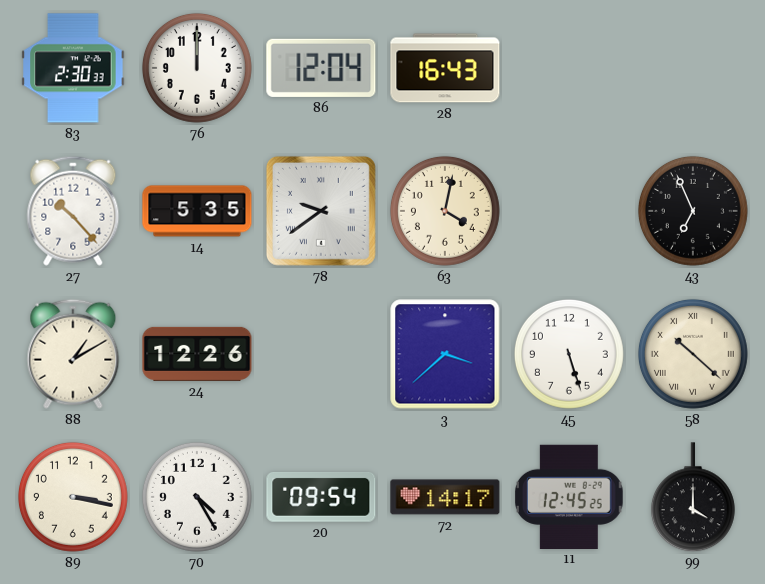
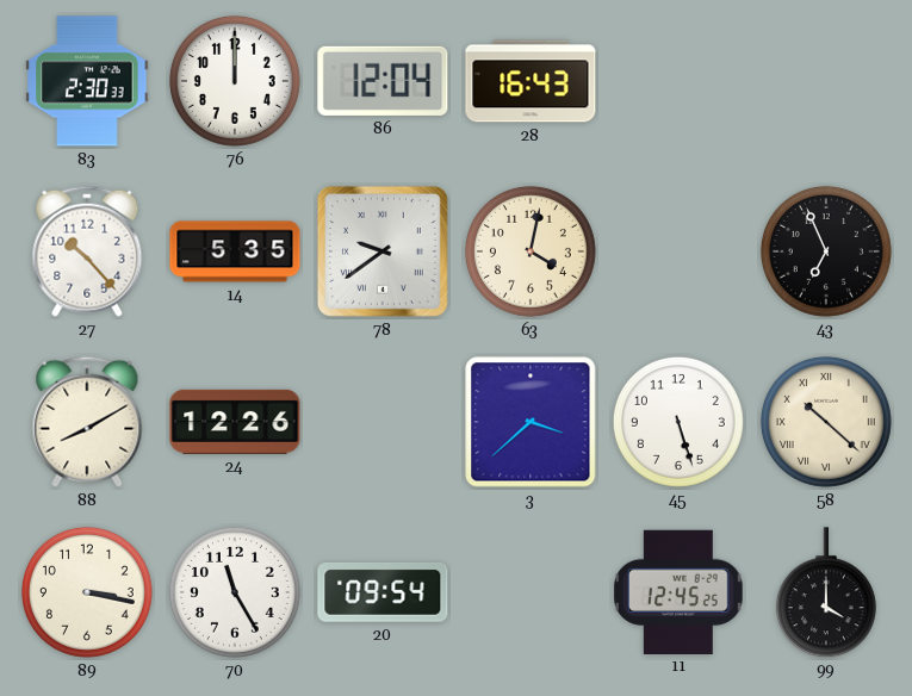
88: 1:10 -> 8:10
70: 4:25 -> 11:25
72: 14:17 -> none
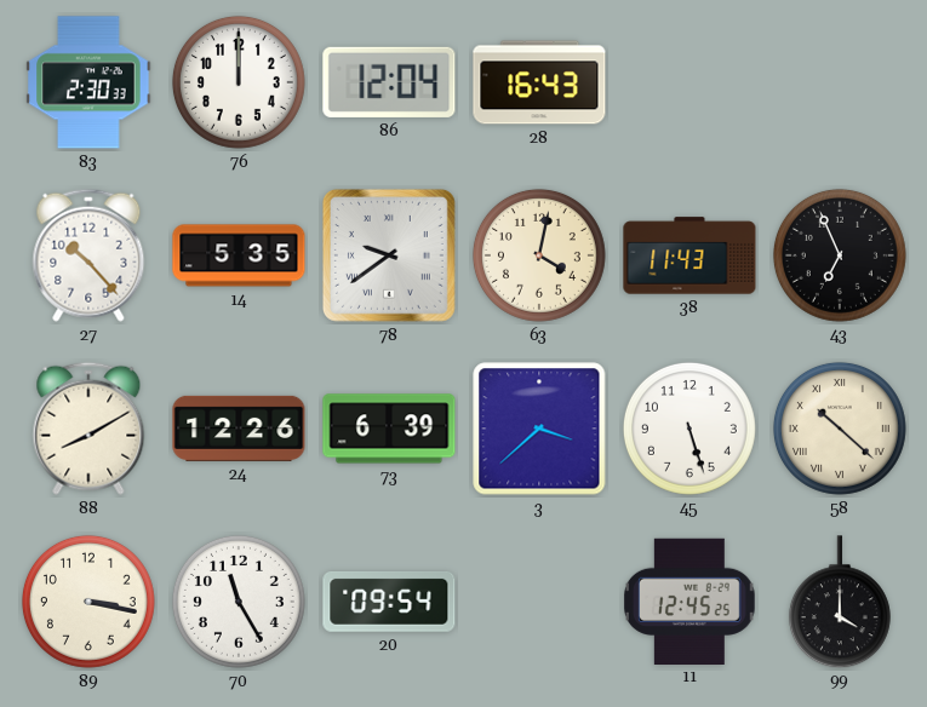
38: none -> 11:43
73: none -> 6:39
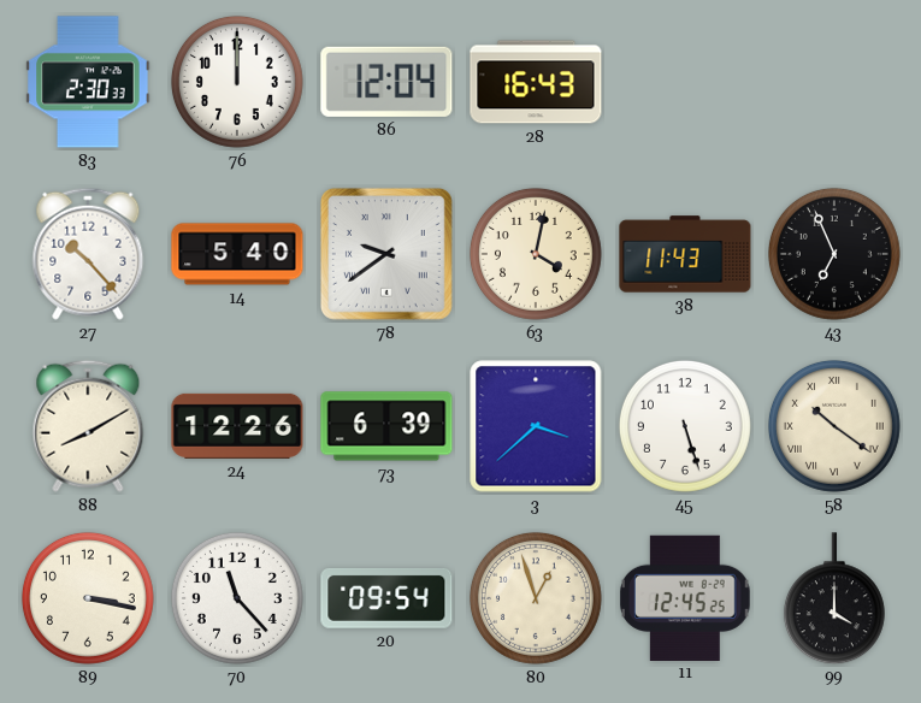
14: 5:35 -> 5:40
58: 10:22 -> 10:21
70: 11:25 -> 11:23
80: none -> 12:57
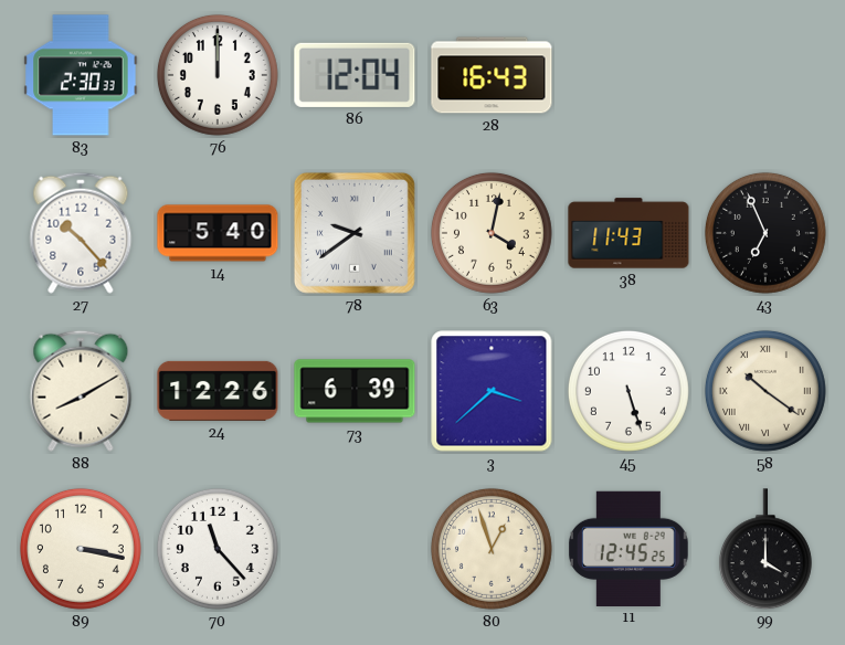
20: 09:54 -> none
